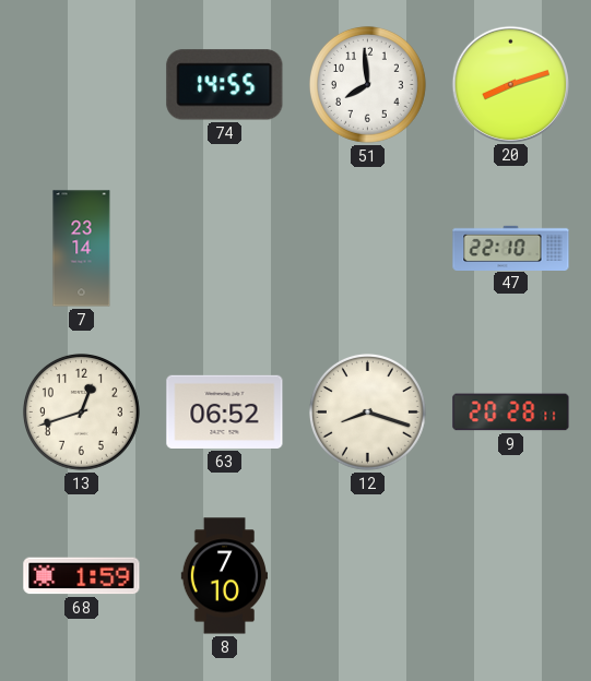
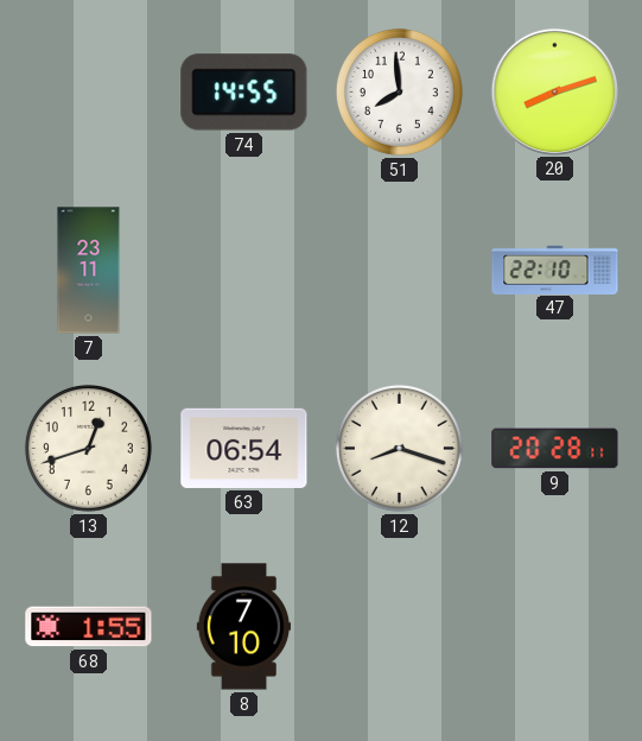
7: 23:14 -> 23:11
63: 06:52 -> 06:54
68: 1:59 -> 1:55
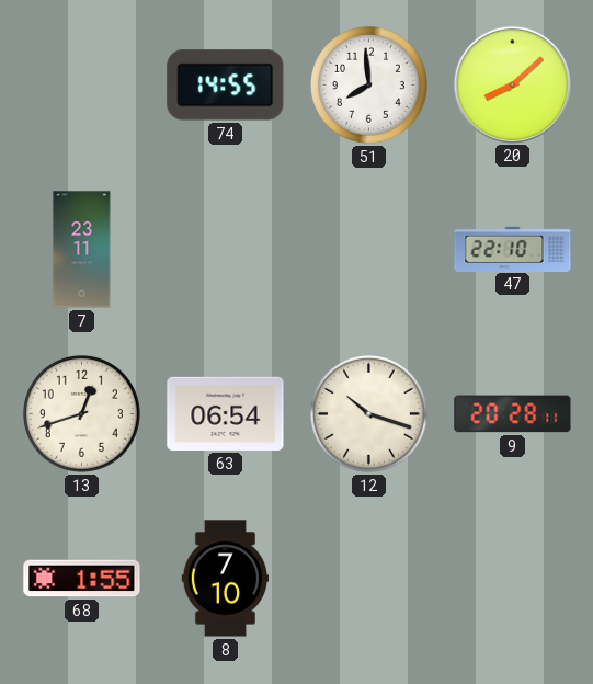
20: 8:12 -> 8:08
12: 8:18 -> 10:18
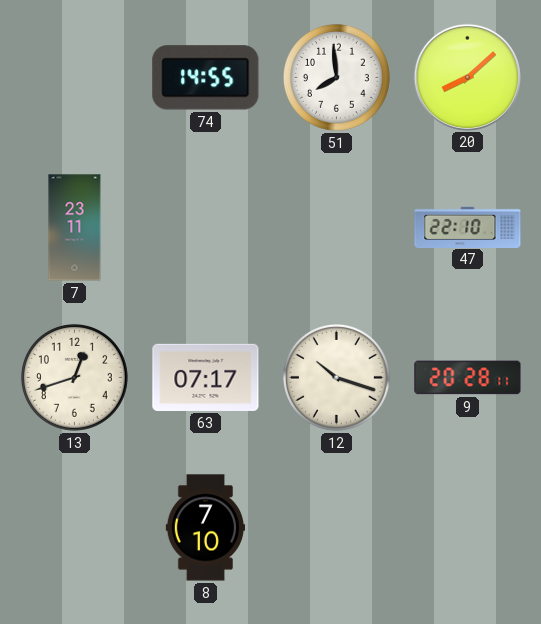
63: 06:54 -> 07:17
68: 1:55 -> none
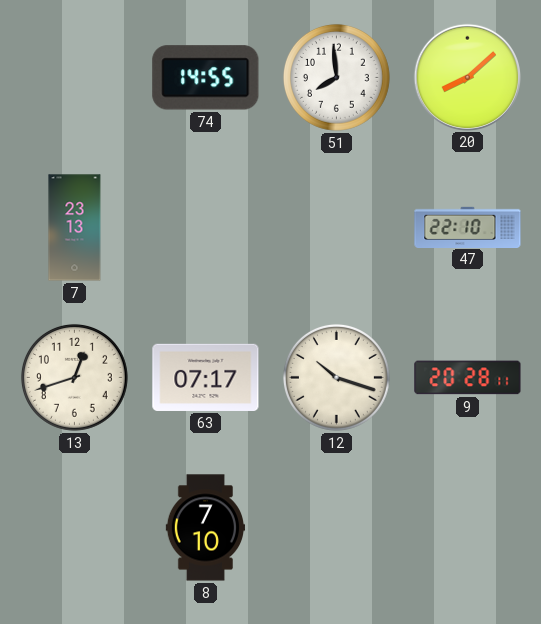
7: 23:11 -> 23:13
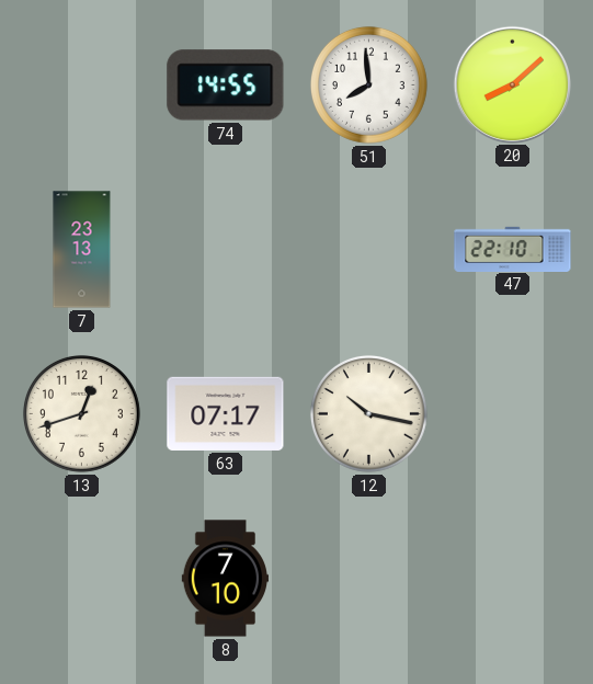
12: 10:18 -> 10:17
9: 20:28 -> none
